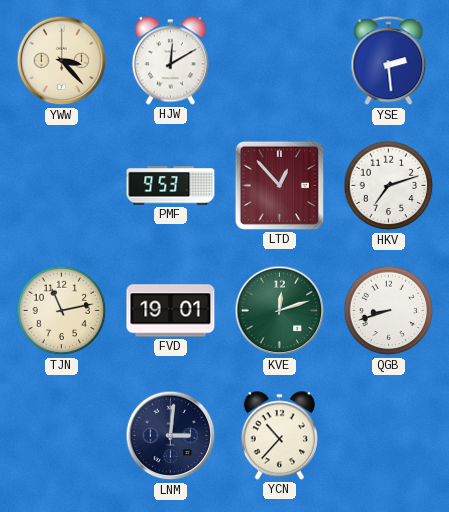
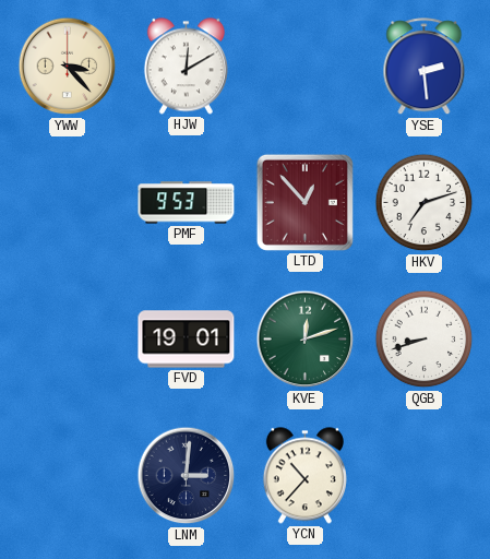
TJN: 11:13 -> none
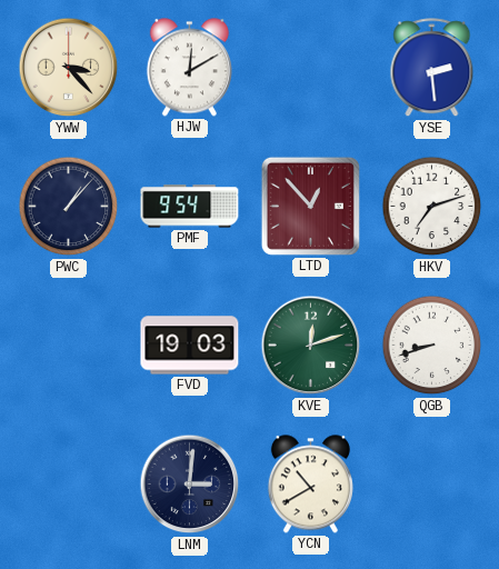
PWC: none -> 1:07
PMF: 9:53 -> 9:54
FVD: 19:01 -> 19:03
YCN: 10:37 -> 10:40
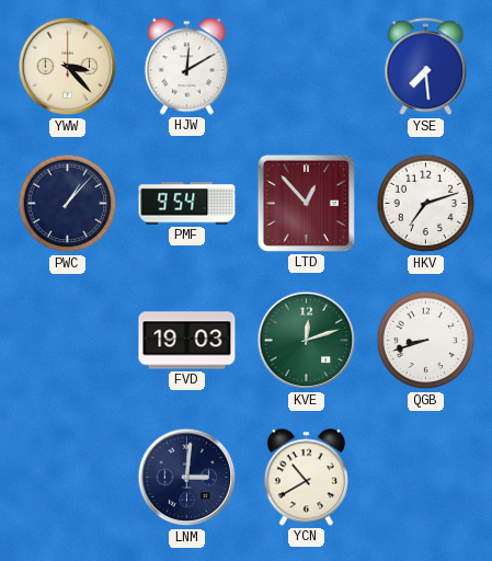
YSE: 2:29 -> 7:29
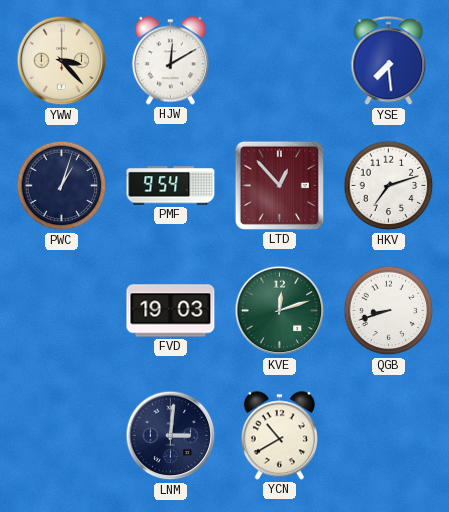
PWC: 1:07 -> 1:03
